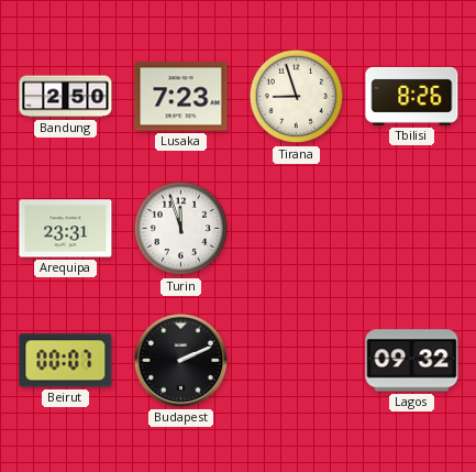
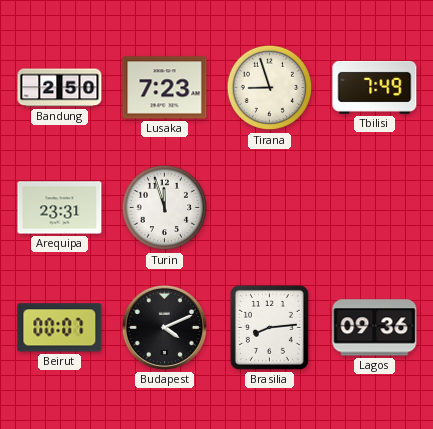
Tbilisi: 8:26 -> 7:49
Budapest: 2:11 -> 4:11
Brasilia: none -> 8:14
Lagos: 09:32 -> 09:36
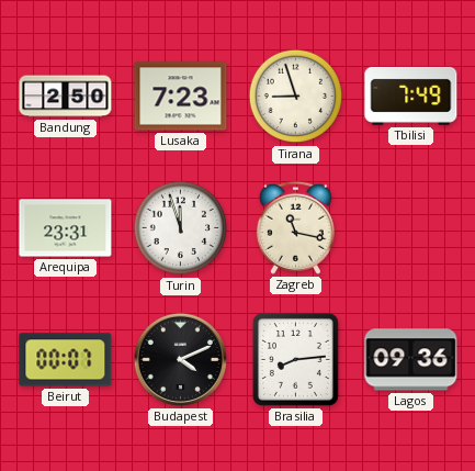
Zagreb: none -> 11:17
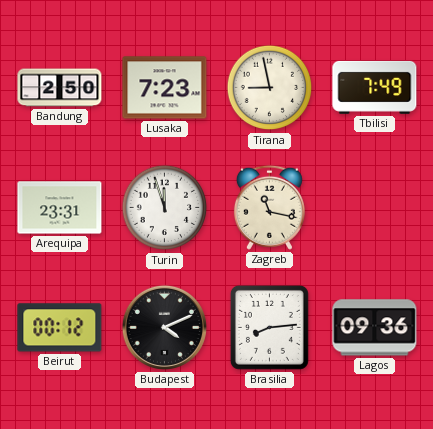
Tirana: 8:57 -> 8:58
Beirut: 00:07 -> 00:12
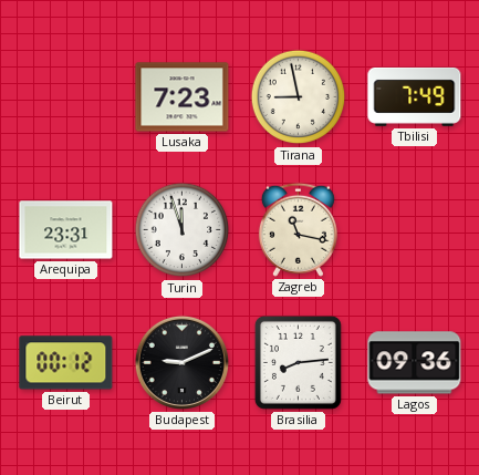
Bandung: 2:50 -> none
Budapest: 4:11 -> 9:11
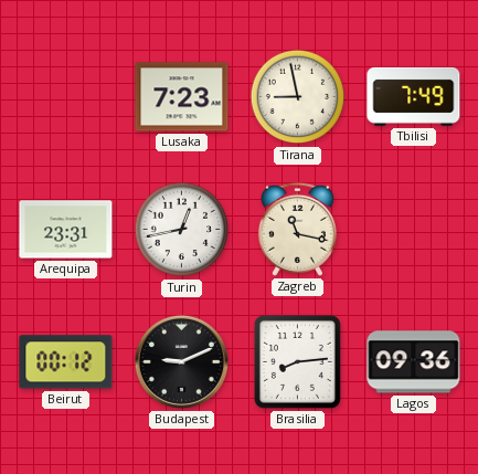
Turin: 11:57 -> 12:43
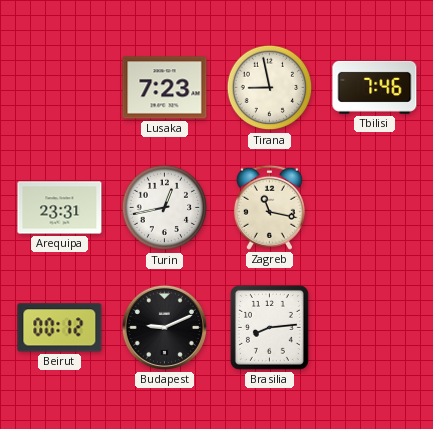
Tbilisi: 7:49 -> 7:46
Lagos: 09:36 -> none
